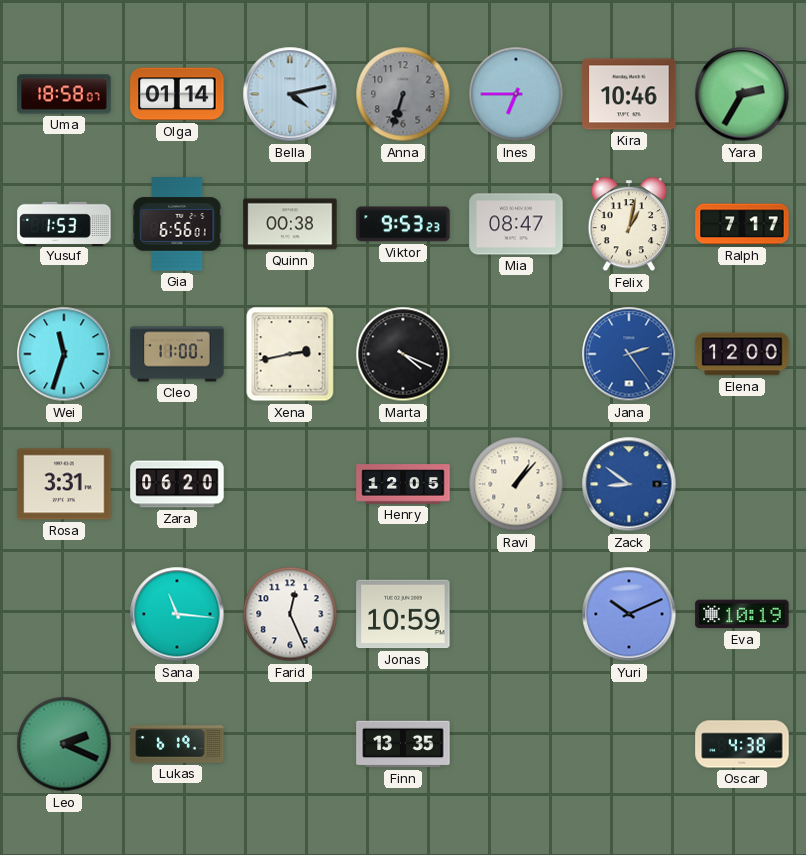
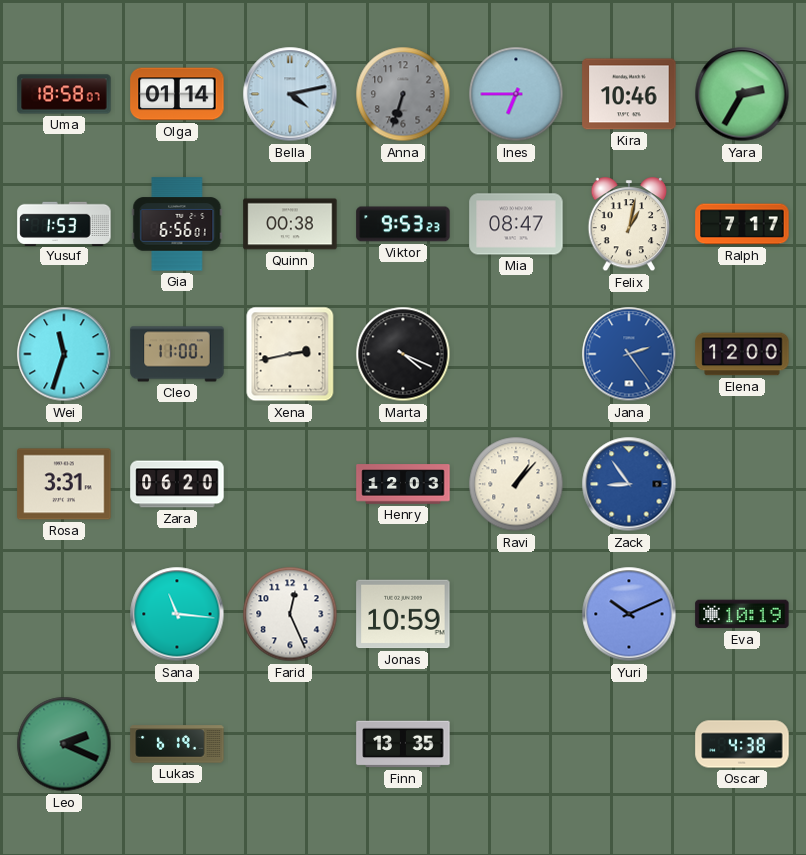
Henry: 12:05 -> 12:03
Zack: 8:51 -> 8:54
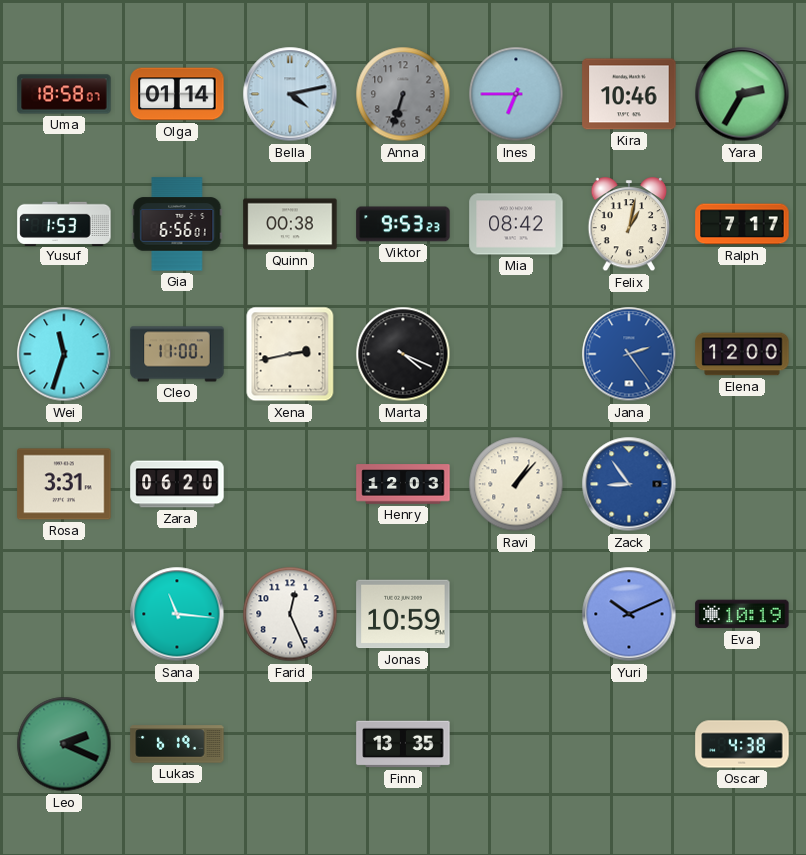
Mia: 08:47 -> 08:42
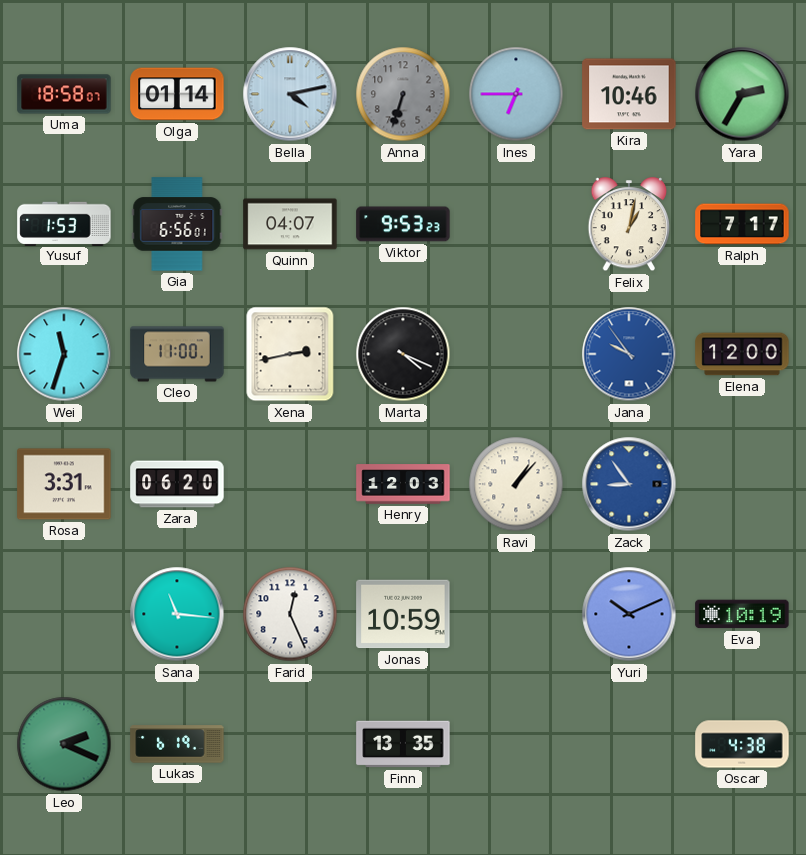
Quinn: 00:38 -> 04:07
Mia: 08:42 -> none
Jana: 2:24 -> 9:54
